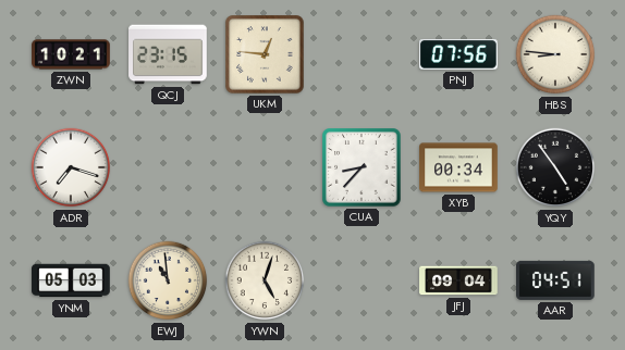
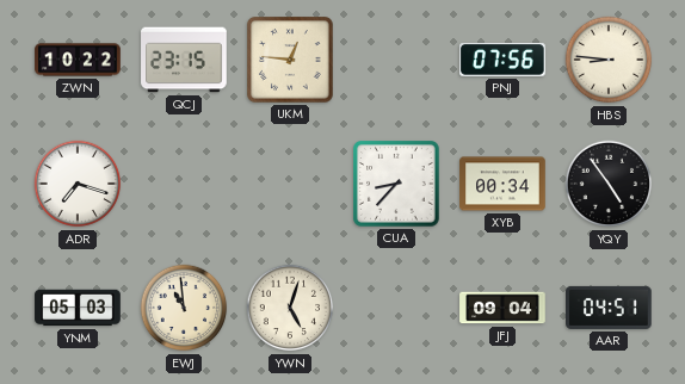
ZWN: 10:21 -> 10:22
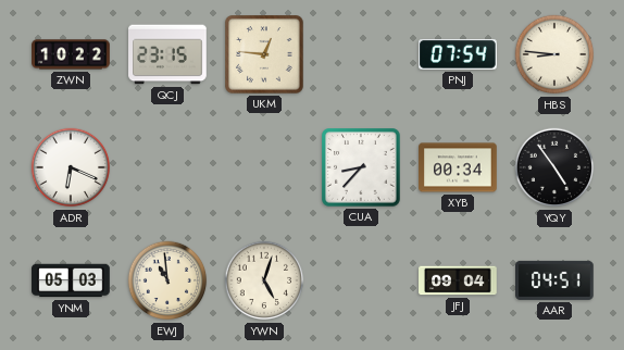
PNJ: 07:56 -> 07:54
ADR: 7:18 -> 6:19
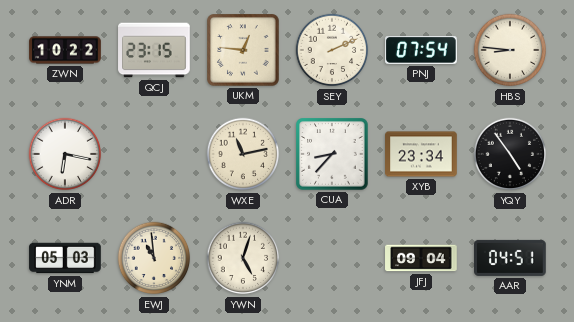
SEY: none -> 2:11
ADR: 6:19 -> 6:17
WXE: none -> 11:13
XYB: 00:34 -> 23:34
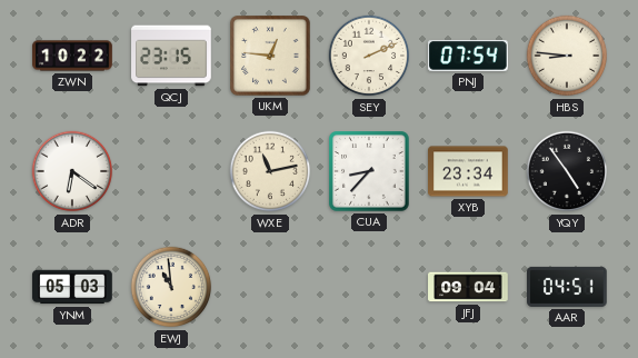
ADR: 6:17 -> 6:21
YWN: 5:03 -> none
